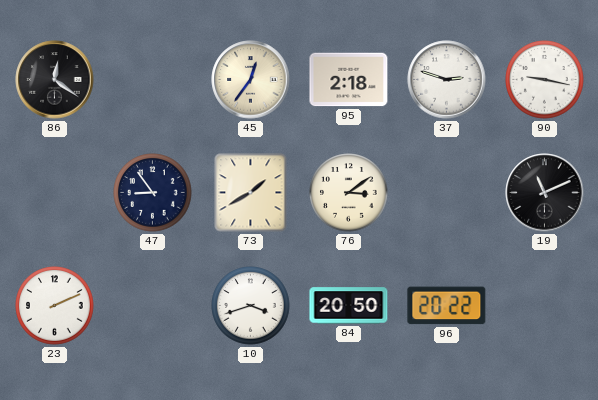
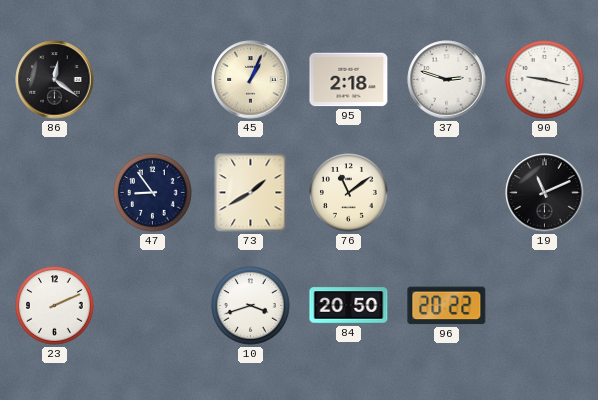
45: 12:36 -> 1:04
76: 3:09 -> 11:09
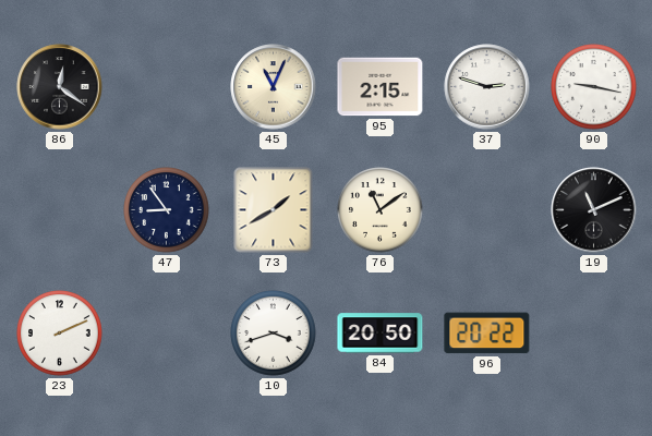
45: 1:04 -> 11:04
95: 2:18 -> 2:15
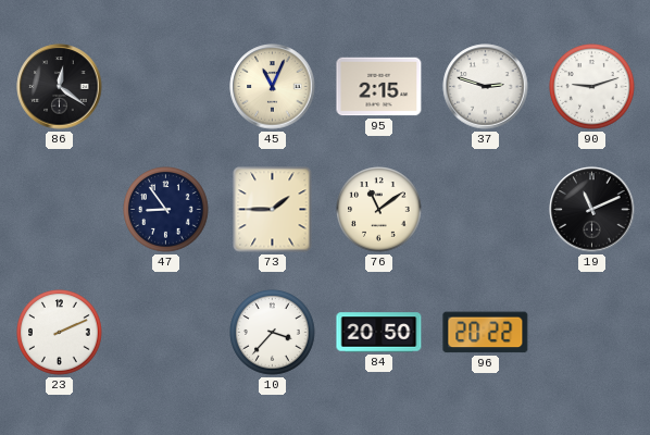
90: 9:17 -> 9:12
73: 1:40 -> 1:45
10: 3:42 -> 3:37
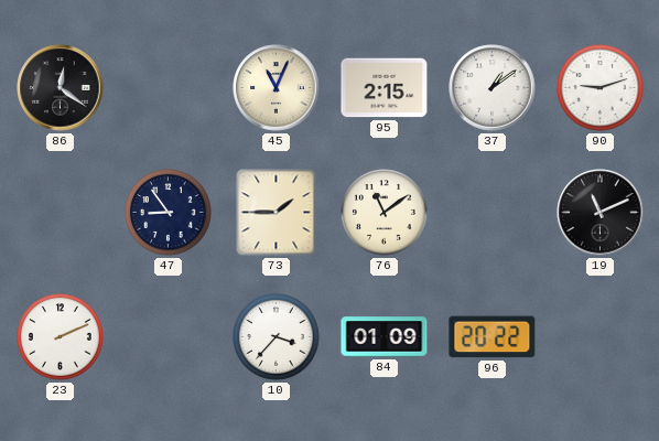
37: 2:48 -> 1:09
84: 20:50 -> 01:09
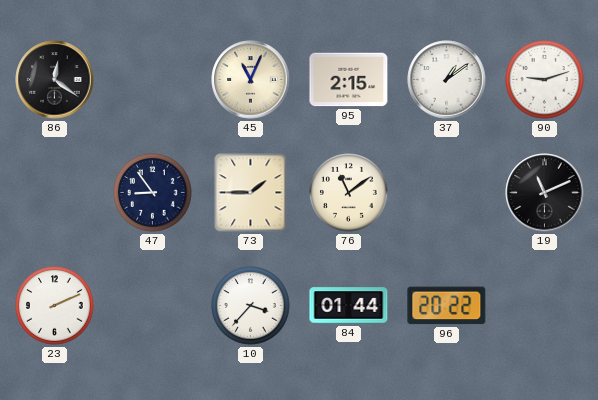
84: 01:09 -> 01:44
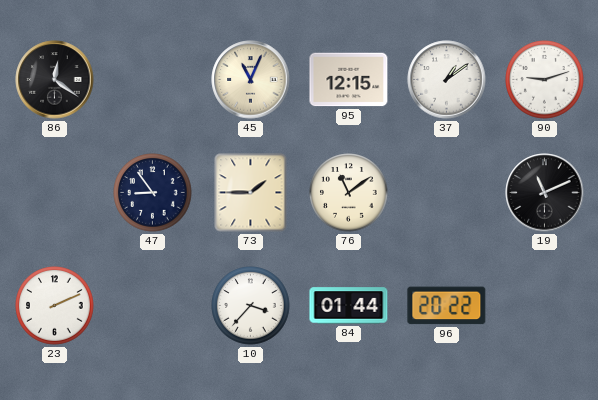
95: 2:15 -> 12:15
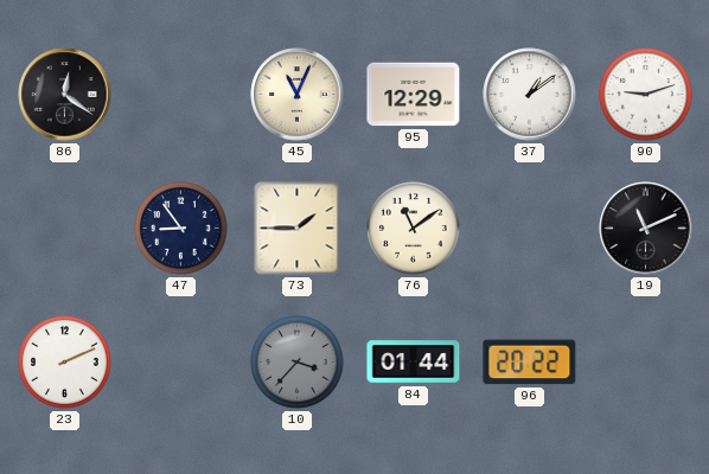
95: 12:15 -> 12:29
10 dial: white -> grey
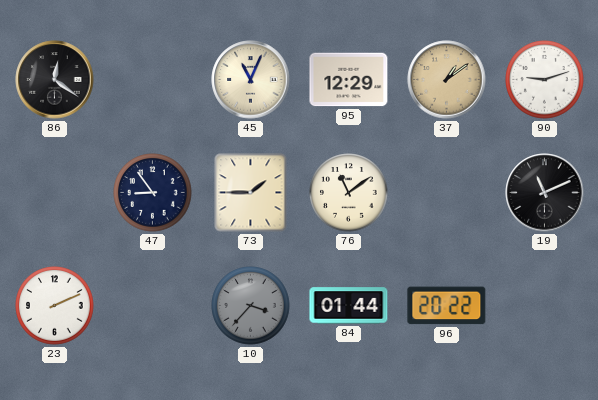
37 dial: white -> champagne
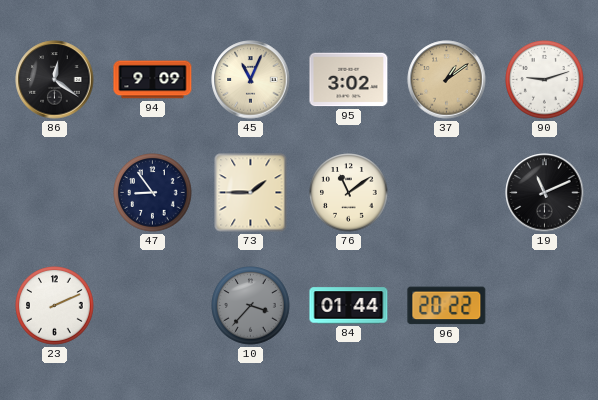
94: none -> 9:09
95: 12:29 -> 3:02
